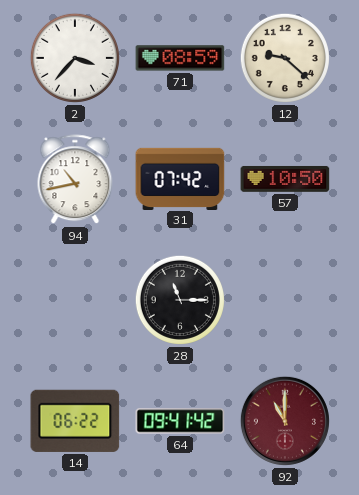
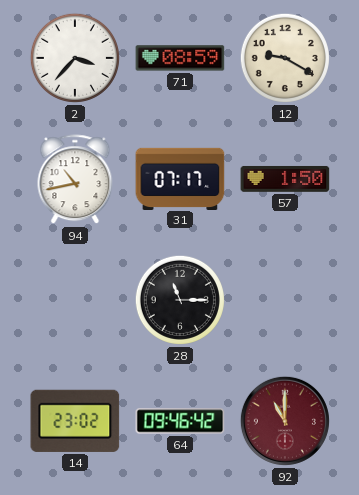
12: 9:22 -> 9:20
31: 07:42 -> 07:17
57: 10:50 -> 1:50
14: 06:22 -> 23:02
64: 09:41 -> 09:46
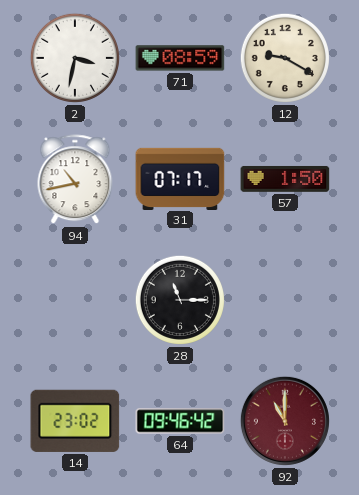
2: 3:37 -> 3:32
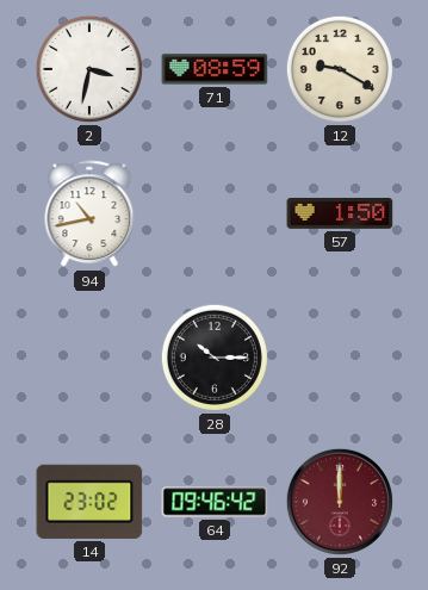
31: 07:17 -> none
28: 11:15 -> 10:15
92: 11:00 -> 12:00
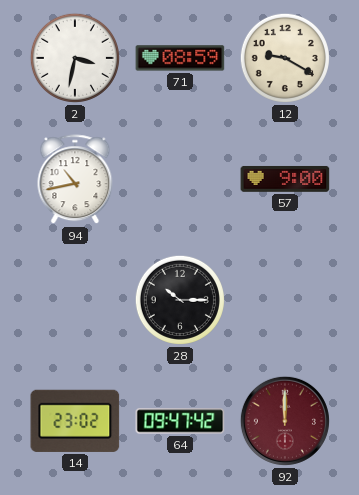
57: 1:50 -> 9:00
64: 09:46 -> 09:47
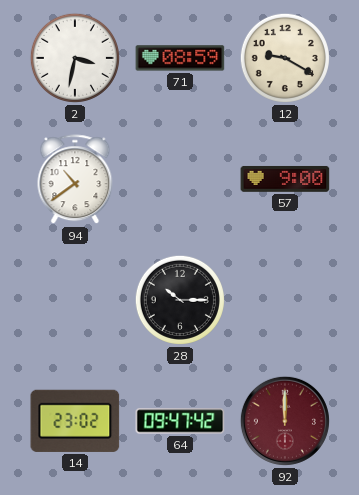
94: 10:43 -> 10:39
